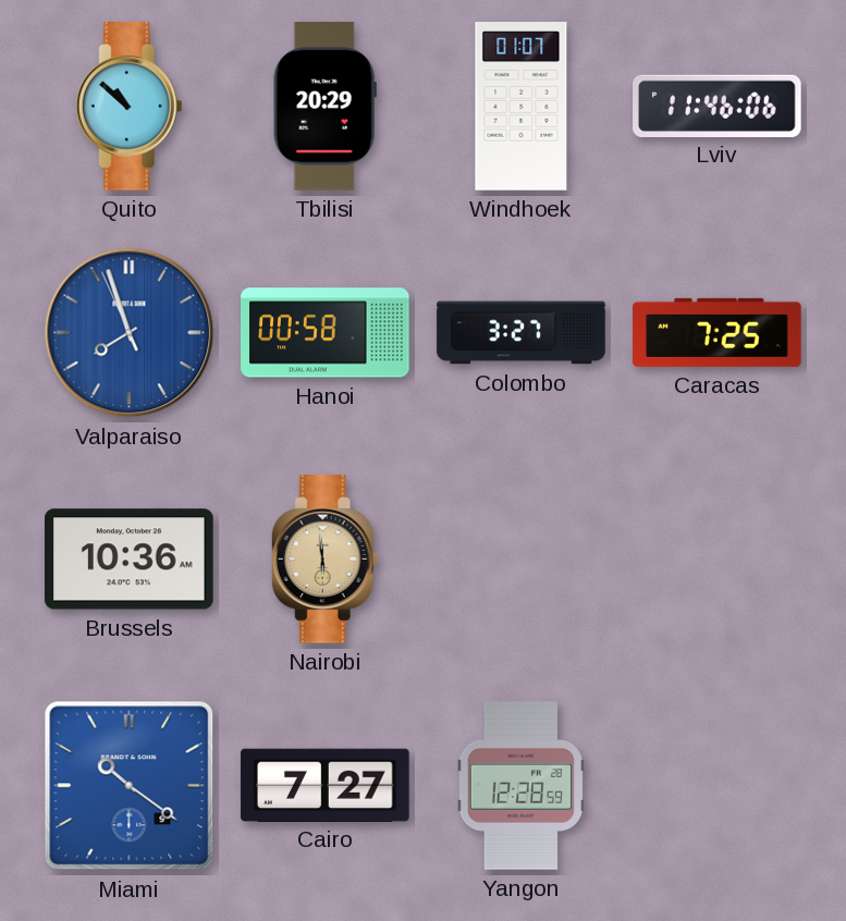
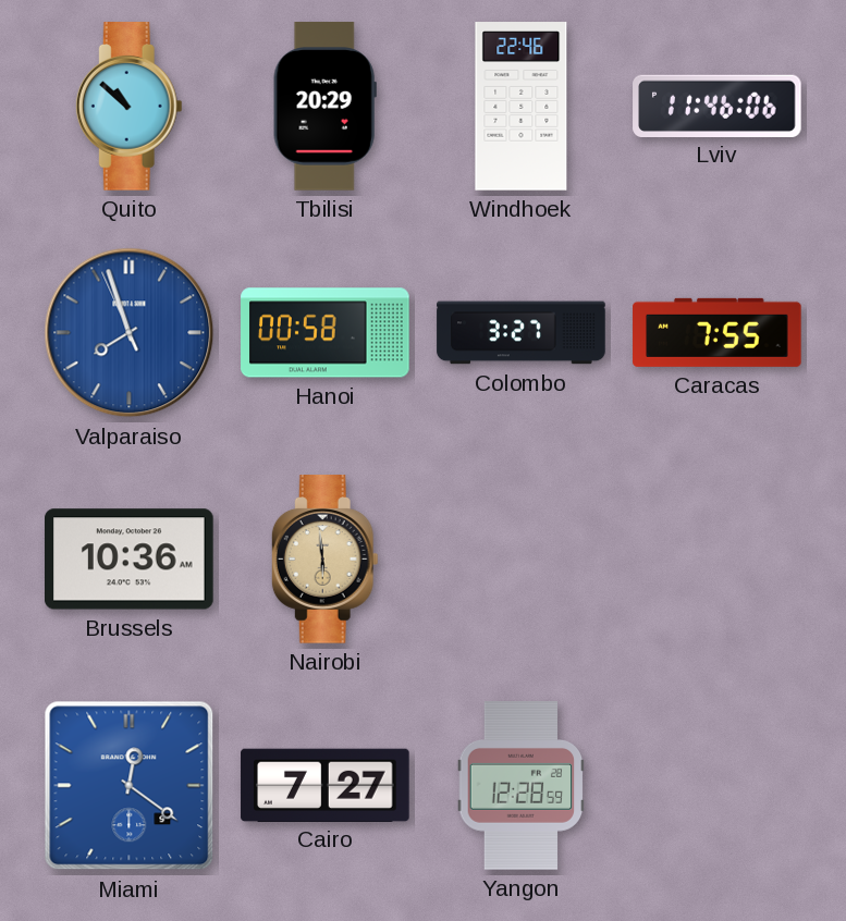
Windhoek: 01:07 -> 22:46
Caracas: 7:25 -> 7:55
Miami: 10:21 -> 12:21
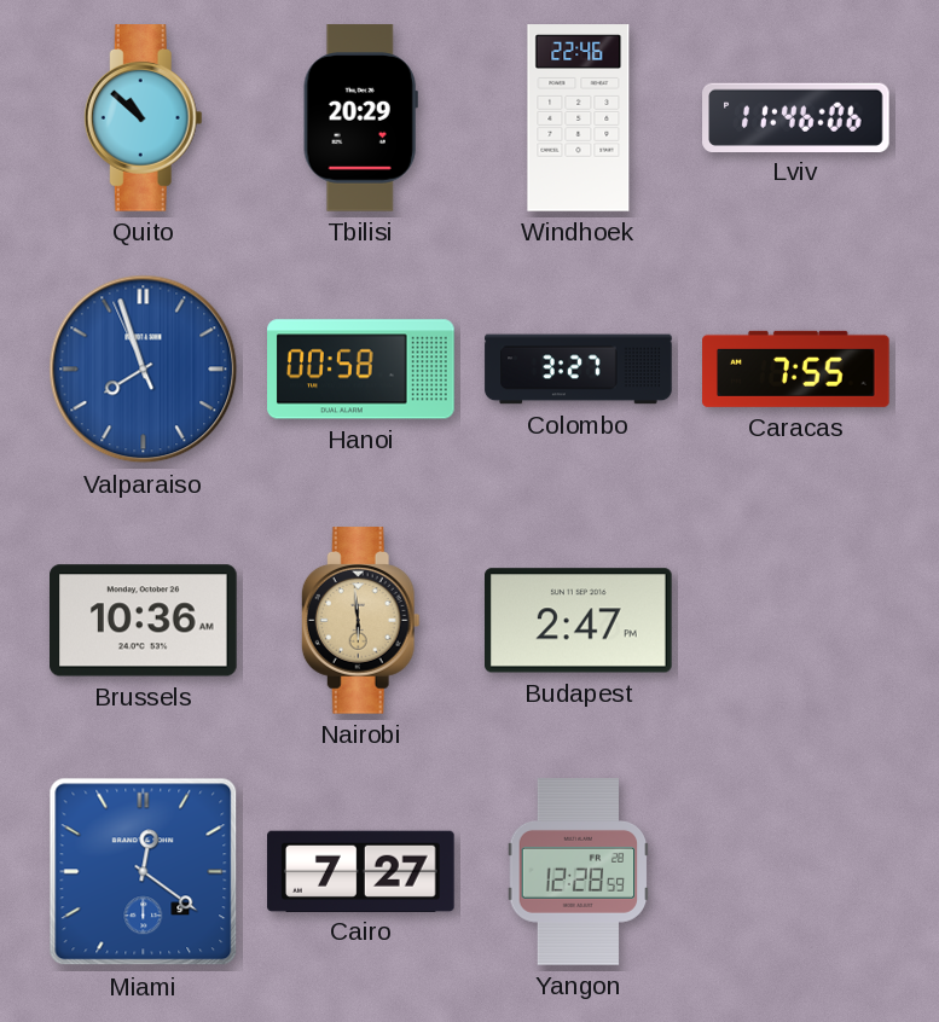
Budapest: none -> 2:47
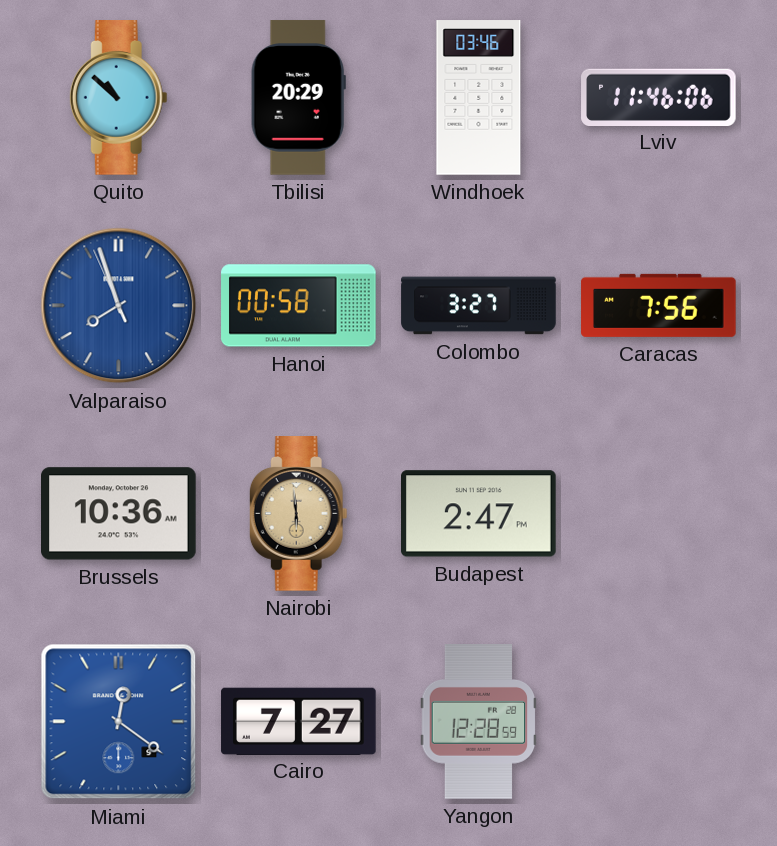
Windhoek: 22:46 -> 03:46
Caracas: 7:55 -> 7:56
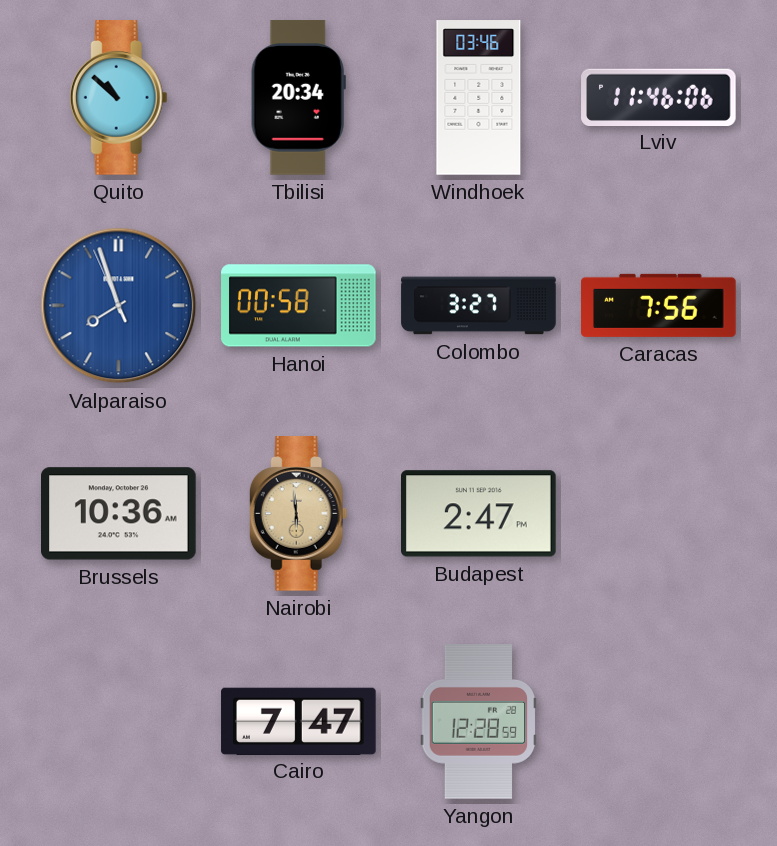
Tbilisi: 20:29 -> 20:34
Miami: 12:21 -> none
Cairo: 7:27 -> 7:47
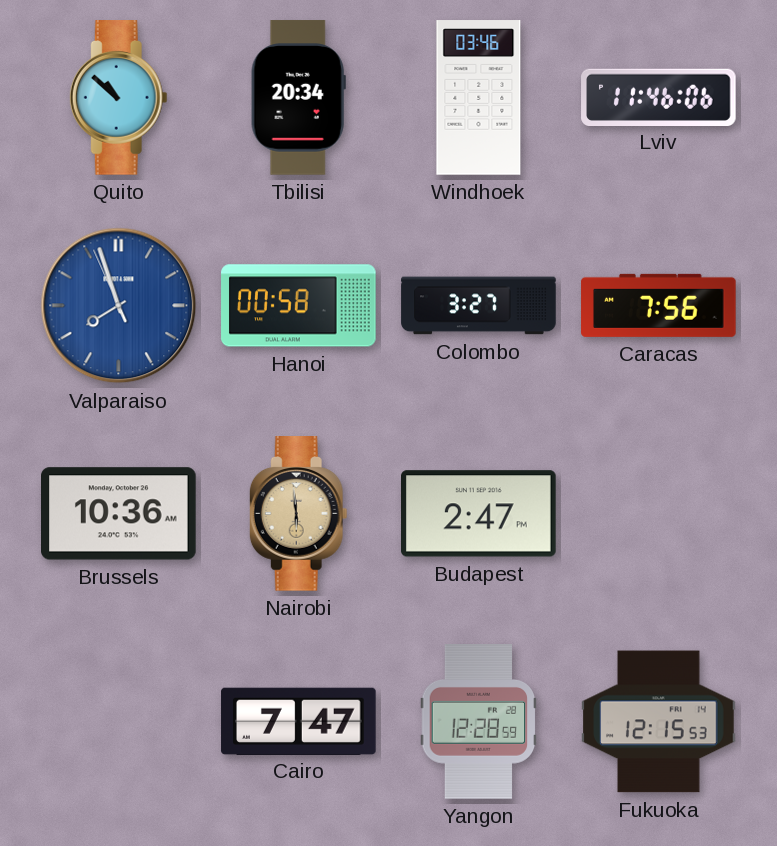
Fukuoka: none -> 12:15
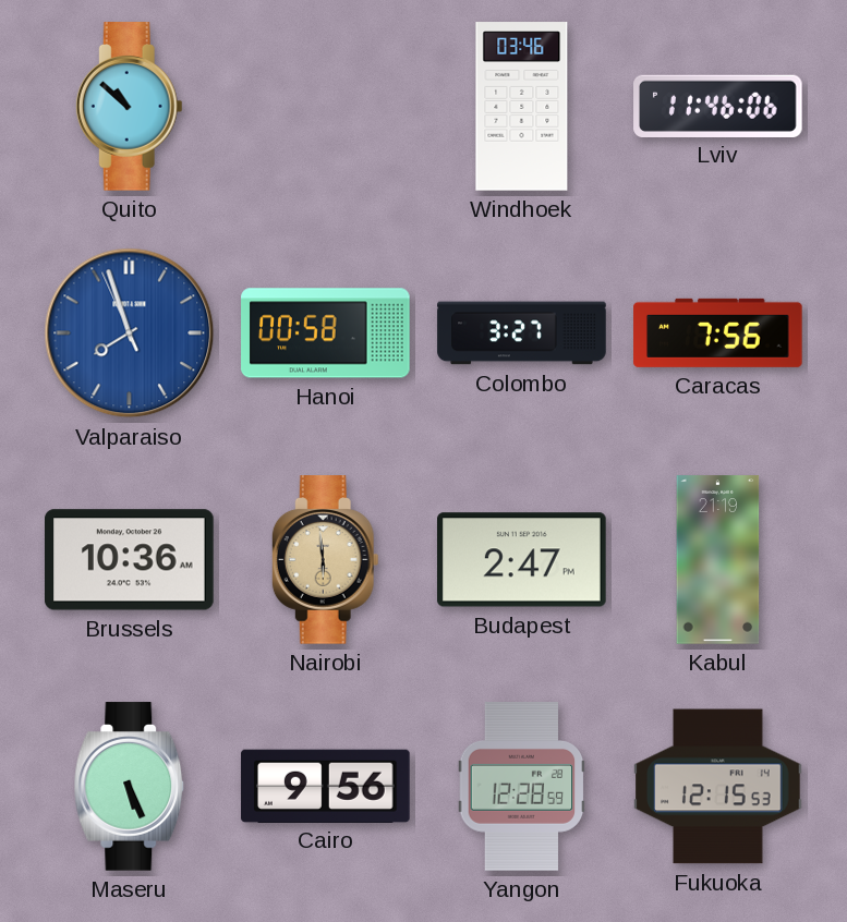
Tbilisi: 20:34 -> none
Kabul: none -> 21:19
Maseru: none -> 5:26
Cairo: 7:47 -> 9:56
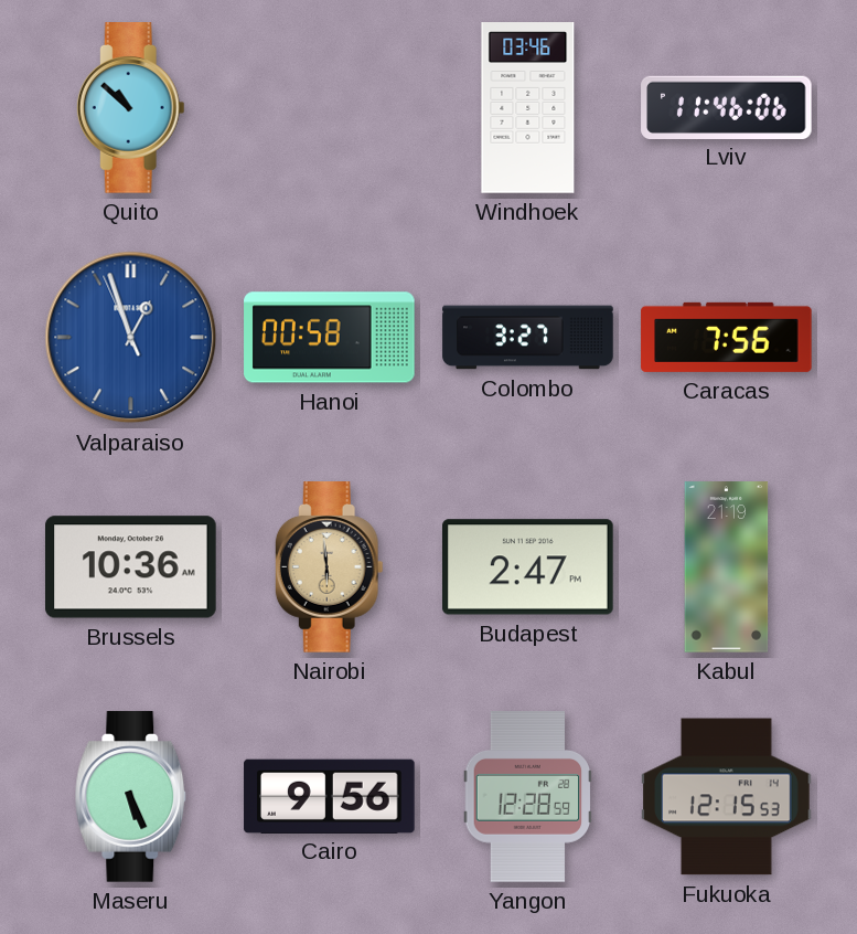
Valparaiso: 7:56 -> 12:56
